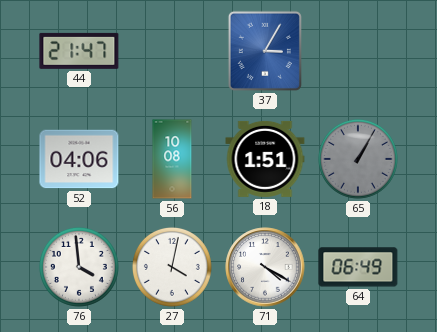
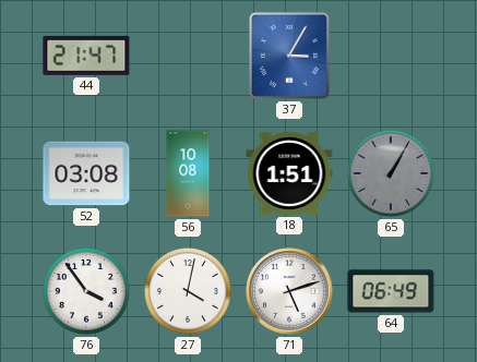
52: 04:06 -> 03:08
76: 3:59 -> 3:54
71: 4:20 -> 5:12
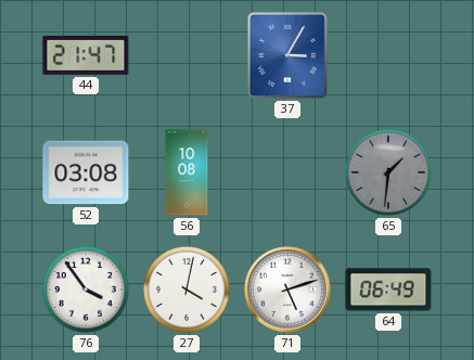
18: 1:51 -> none
65: 1:05 -> 1:31
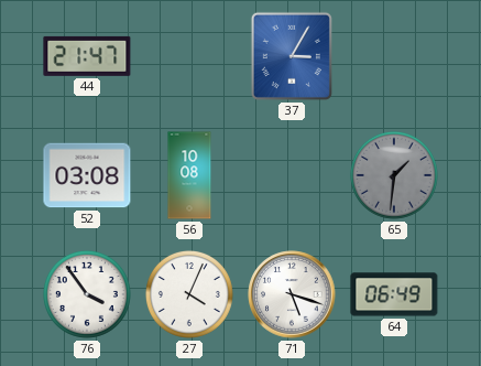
27: 4:02 -> 4:04
71: 5:12 -> 5:18
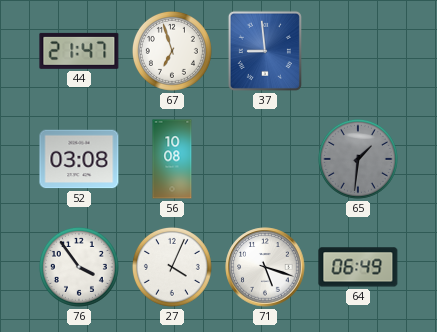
67: none -> 6:57
37: 3:05 -> 8:59
